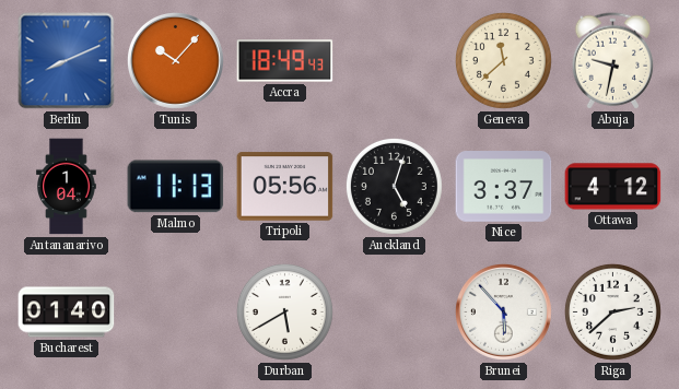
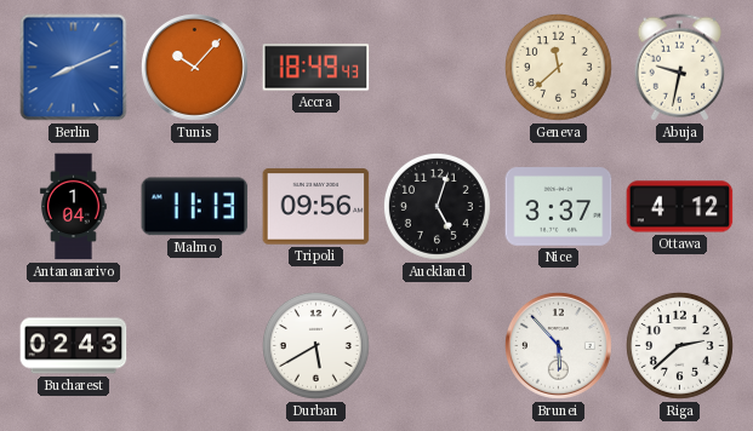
Tripoli: 05:56 -> 09:56
Bucharest: 01:40 -> 02:43
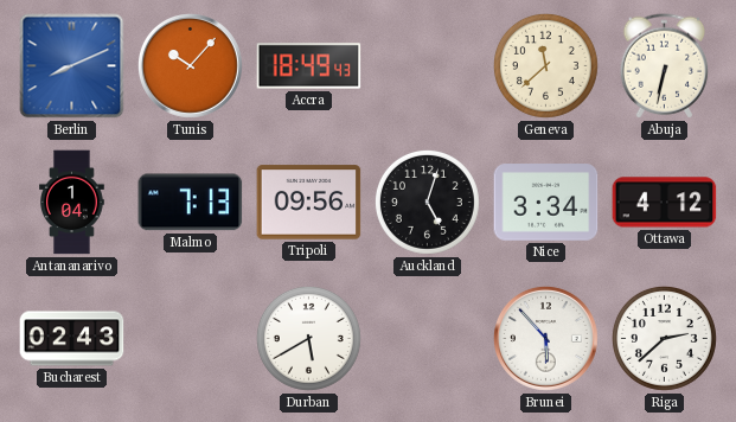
Abuja: 9:32 -> 6:32
Malmo: 11:13 -> 7:13
Nice: 3:37 -> 3:34
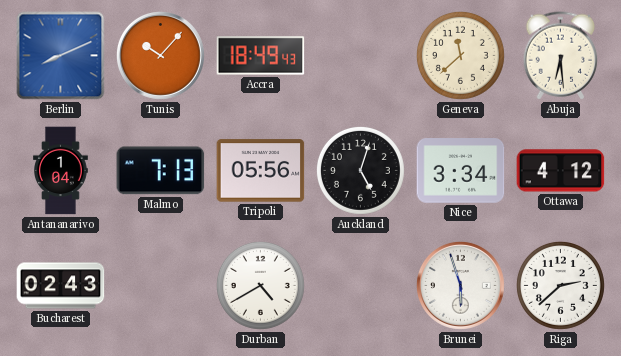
Abuja: 6:32 -> 6:29
Tripoli: 09:56 -> 05:56
Durban: 5:40 -> 4:40
Brunei: 5:53 -> 5:57
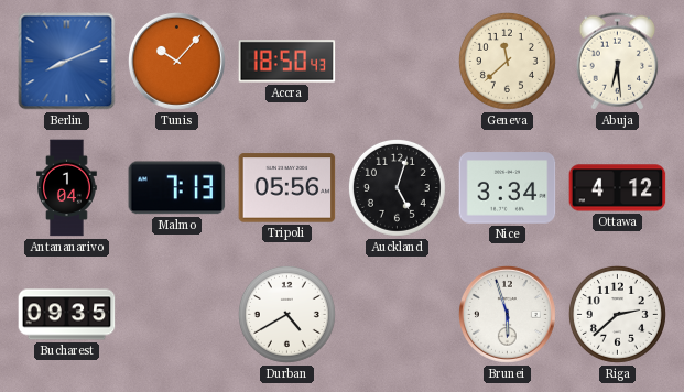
Accra: 18:49 -> 18:50
Bucharest: 02:43 -> 09:35
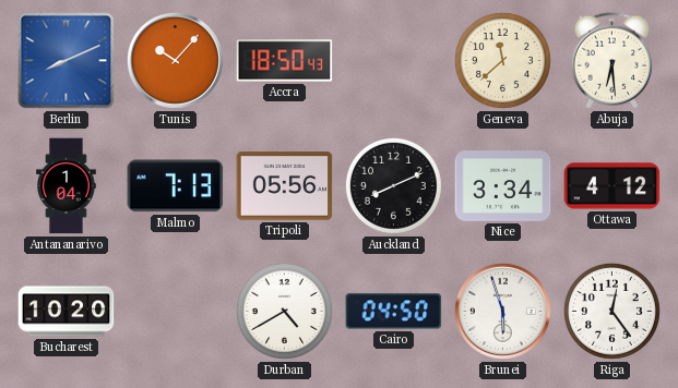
Auckland: 5:03 -> 8:11
Bucharest: 09:35 -> 10:20
Cairo: none -> 04:50
Riga: 2:38 -> 12:24
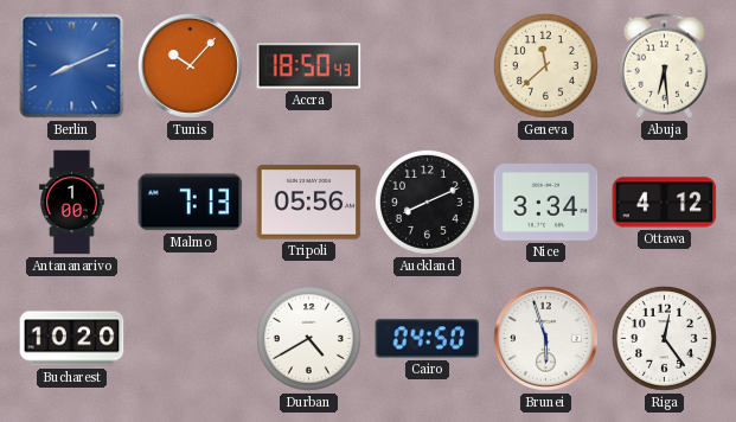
Antananarivo: 1:04 -> 1:00
